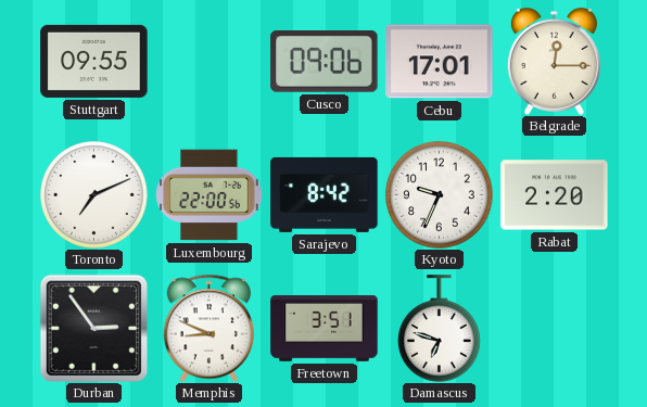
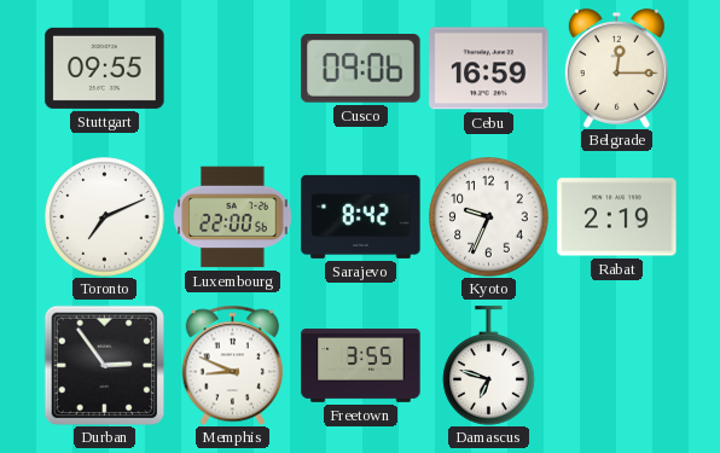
Cebu: 17:01 -> 16:59
Rabat: 2:20 -> 2:19
Freetown: 3:51 -> 3:55
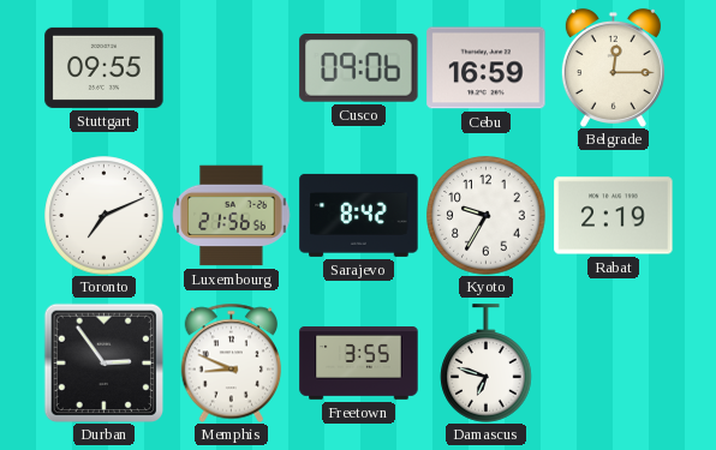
Luxembourg: 22:00 -> 21:56
Kyoto: 9:34 -> 9:35
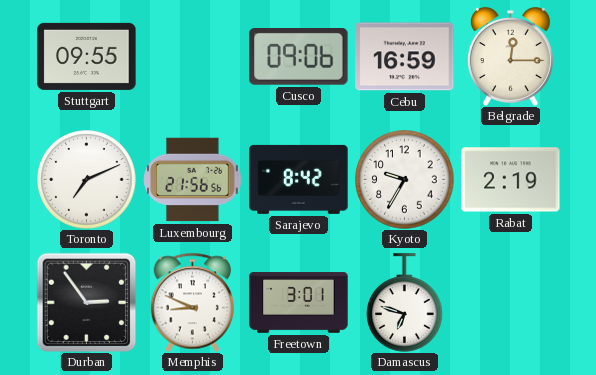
Freetown: 3:55 -> 3:01
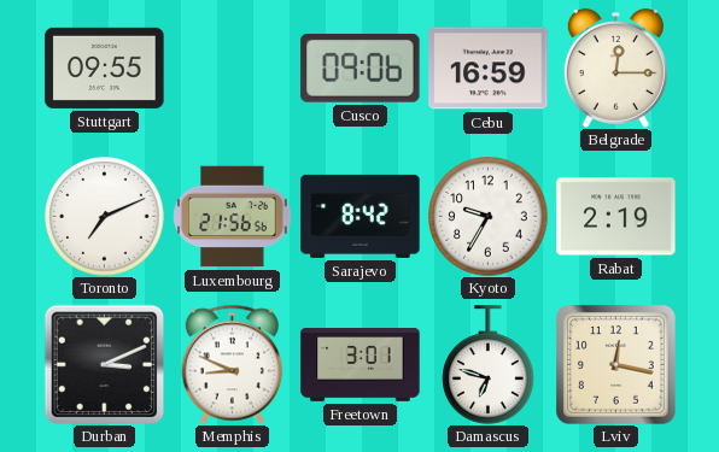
Durban: 2:54 -> 3:11
Lviv: none -> 12:17
